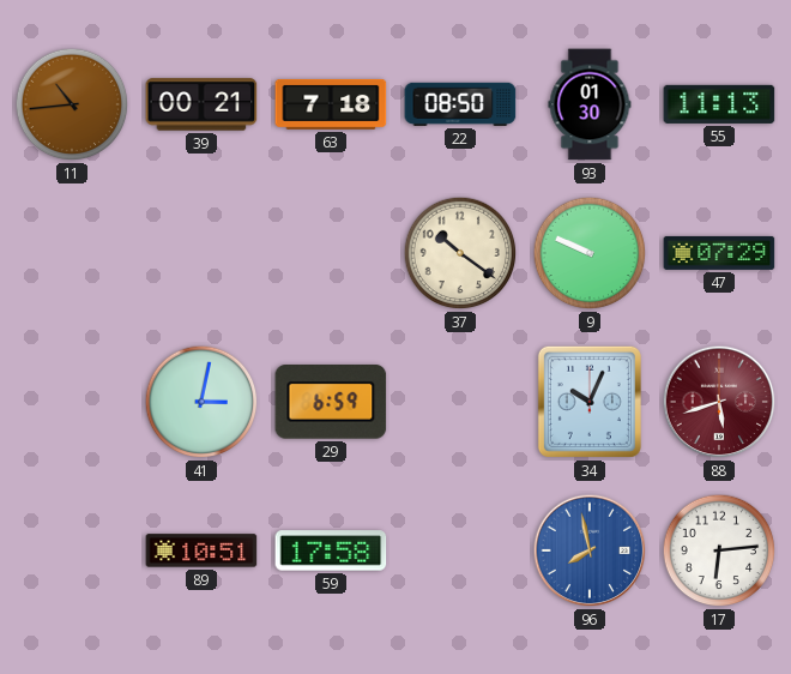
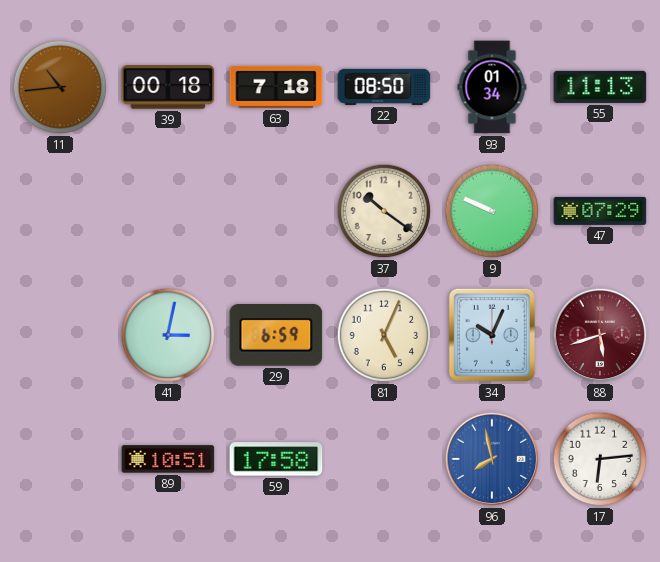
39: 00:21 -> 00:18
93: 01:30 -> 01:34
81: none -> 5:04
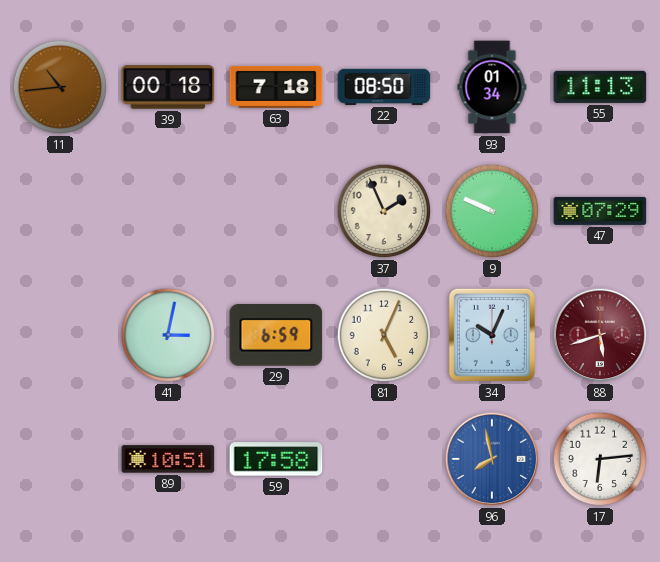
37: 10:21 -> 1:56
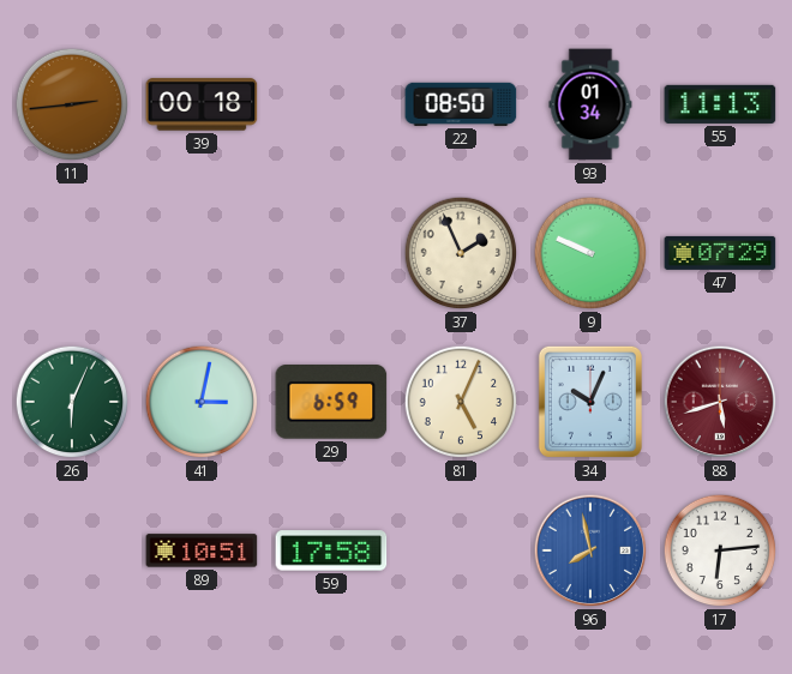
11: 10:44 -> 2:44
63: 7:18 -> none
26: none -> 6:04
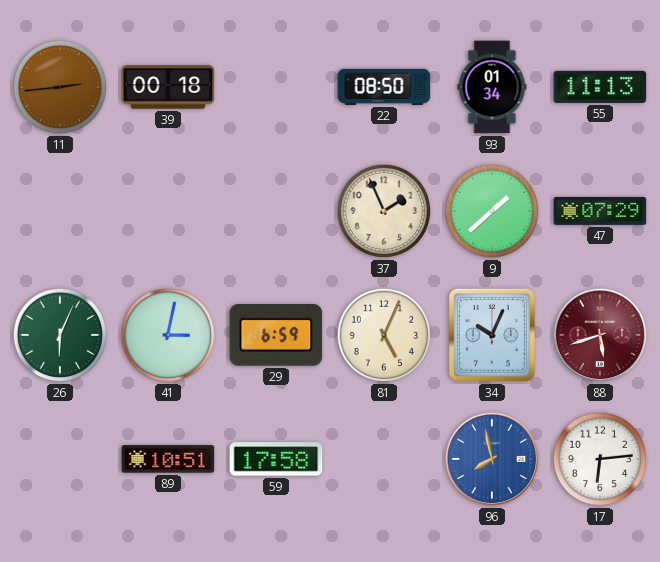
9: 9:49 -> 1:38
